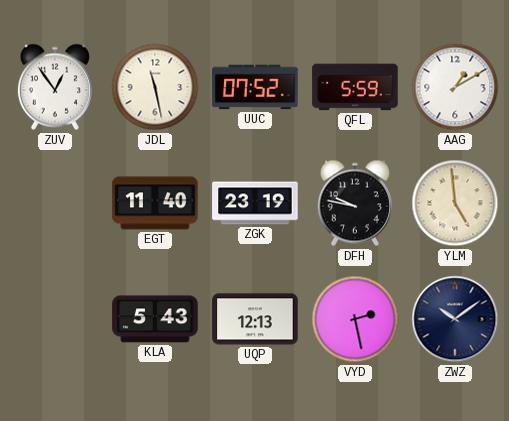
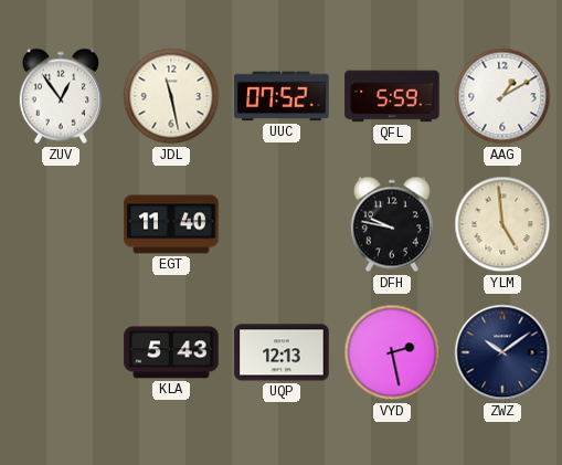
ZGK: 23:19 -> none
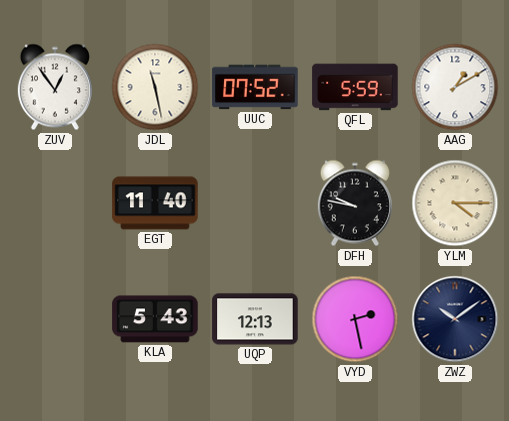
YLM: 4:59 -> 4:15
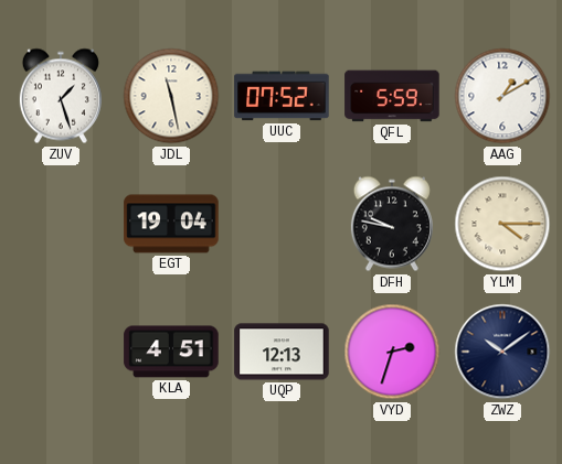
ZUV: 12:54 -> 1:27
EGT: 11:40 -> 19:04
KLA: 5:43 -> 4:51
VYD: 2:28 -> 2:33
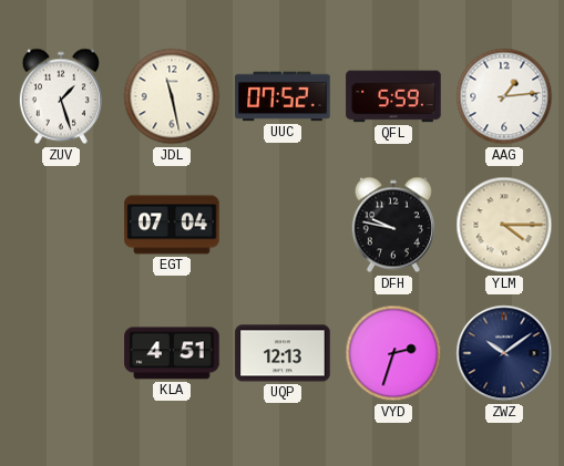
AAG: 1:10 -> 1:14
EGT: 19:04 -> 07:04
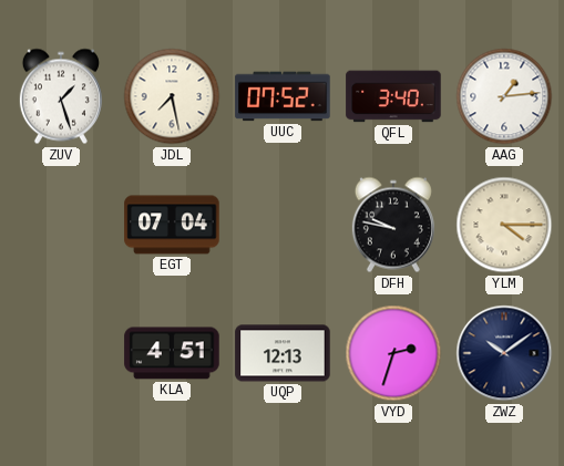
JDL: 11:28 -> 7:28
QFL: 5:59 -> 3:40
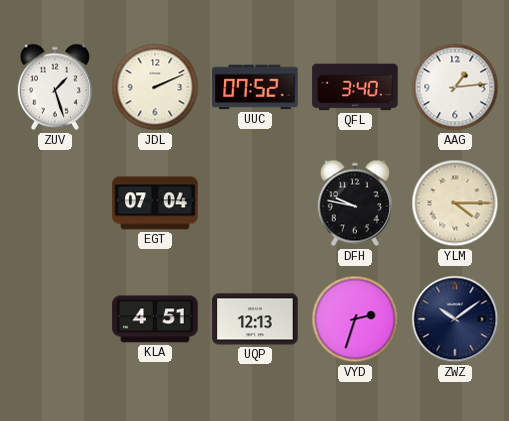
JDL: 7:28 -> 2:11
